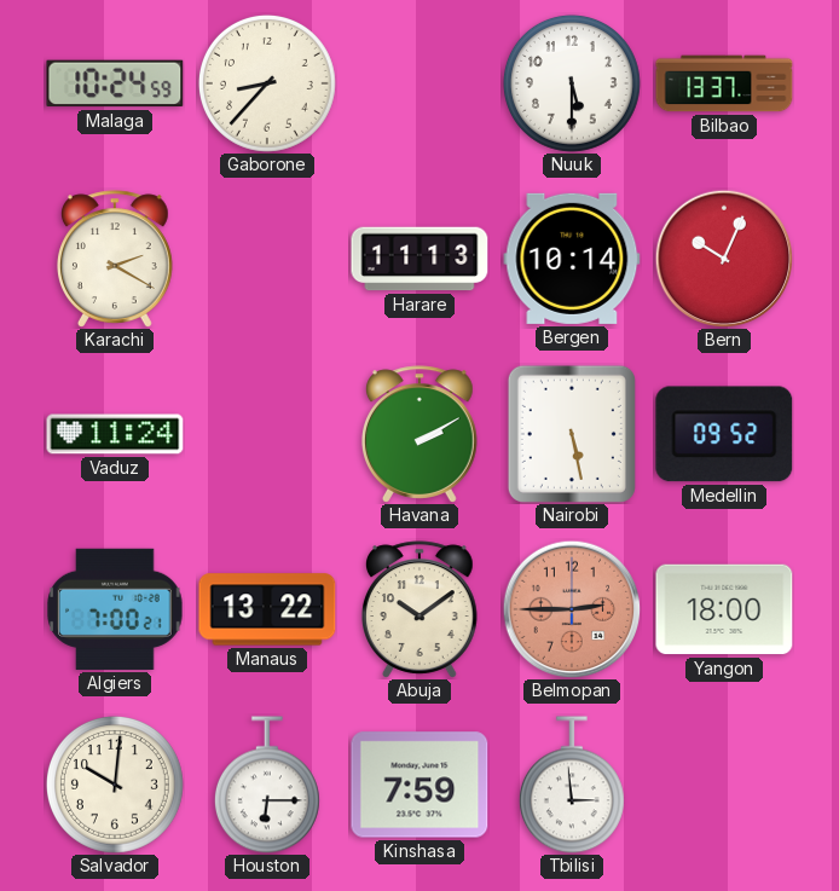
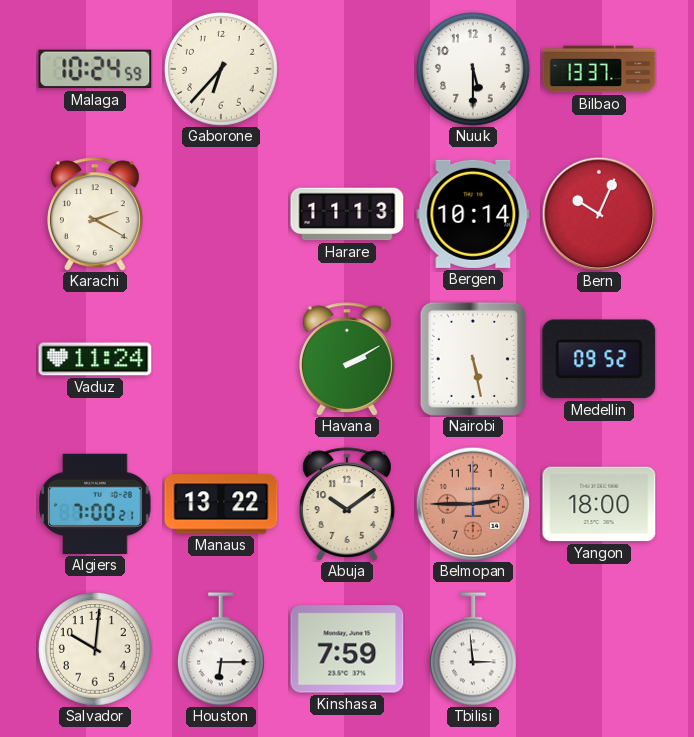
Gaborone: 8:37 -> 6:37
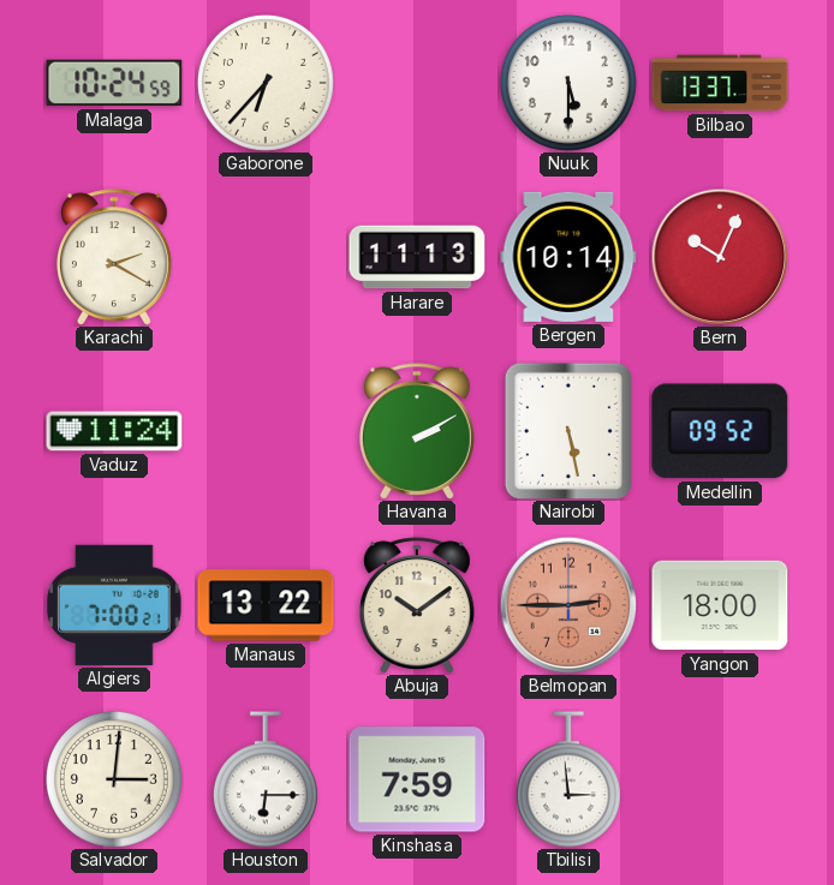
Salvador: 10:01 -> 3:01
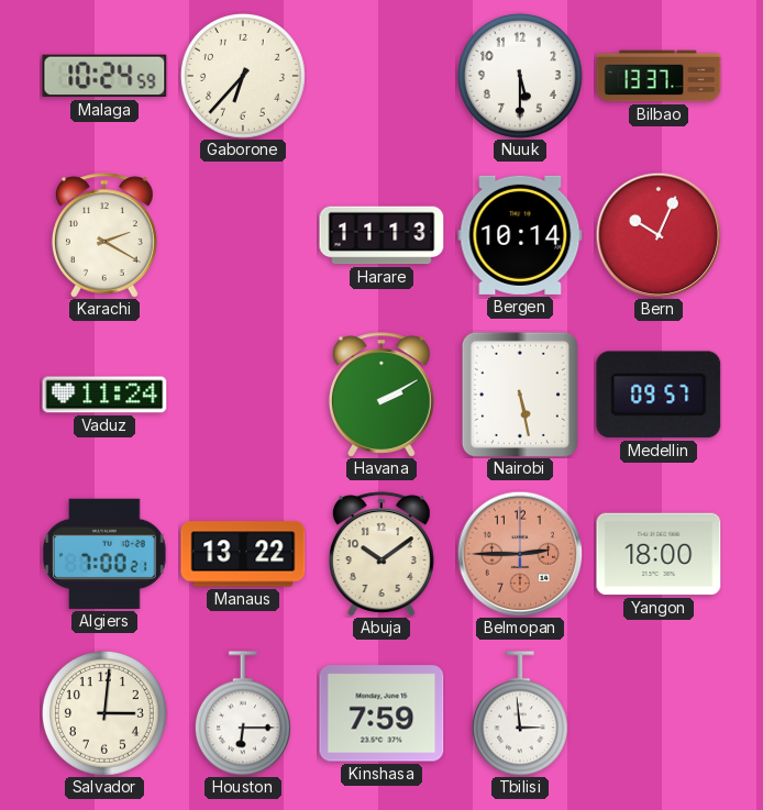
Medellin: 09:52 -> 09:57
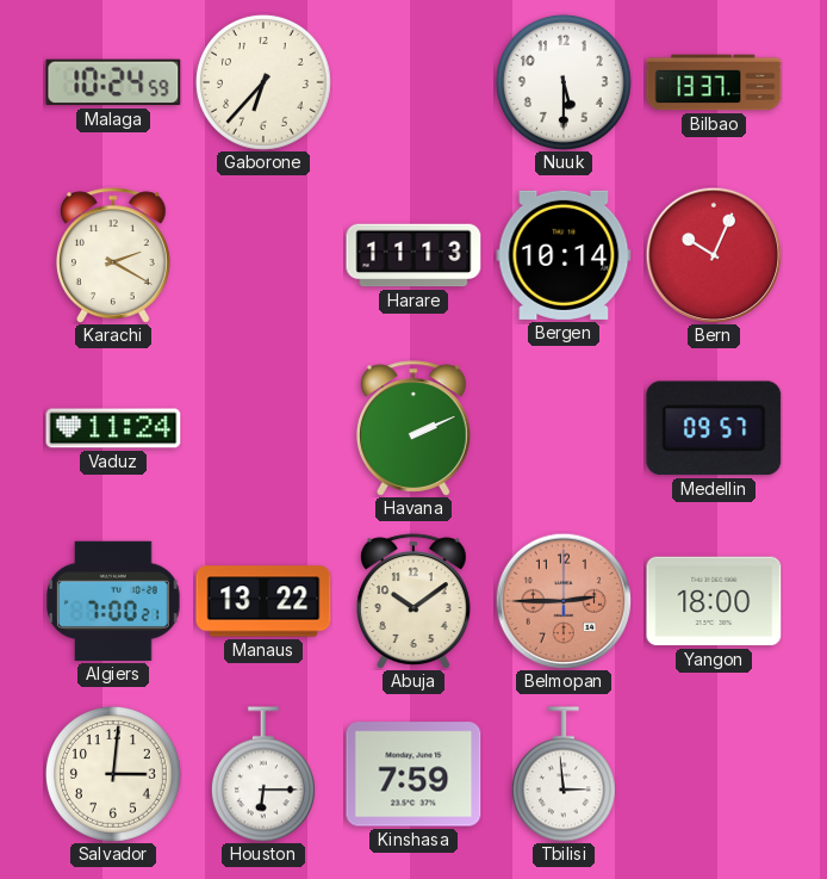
Havana: 2:10 -> 2:11
Nairobi: 5:28 -> none
